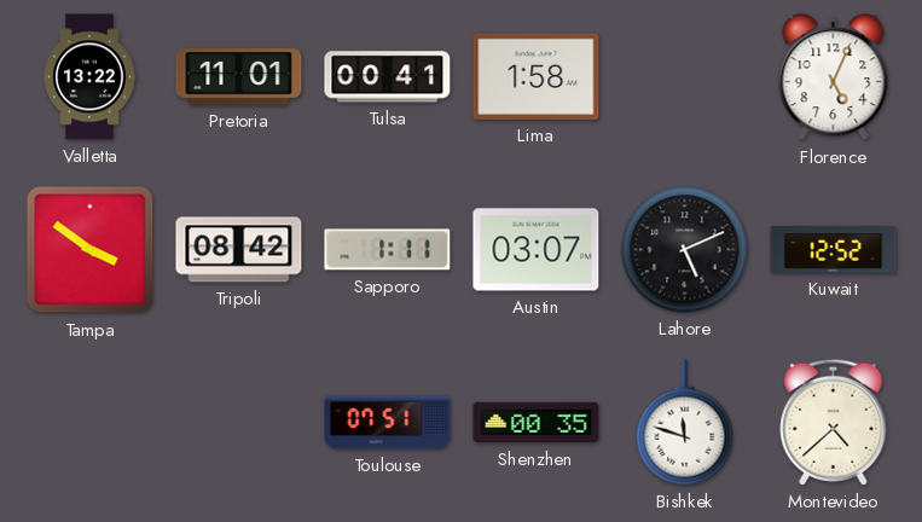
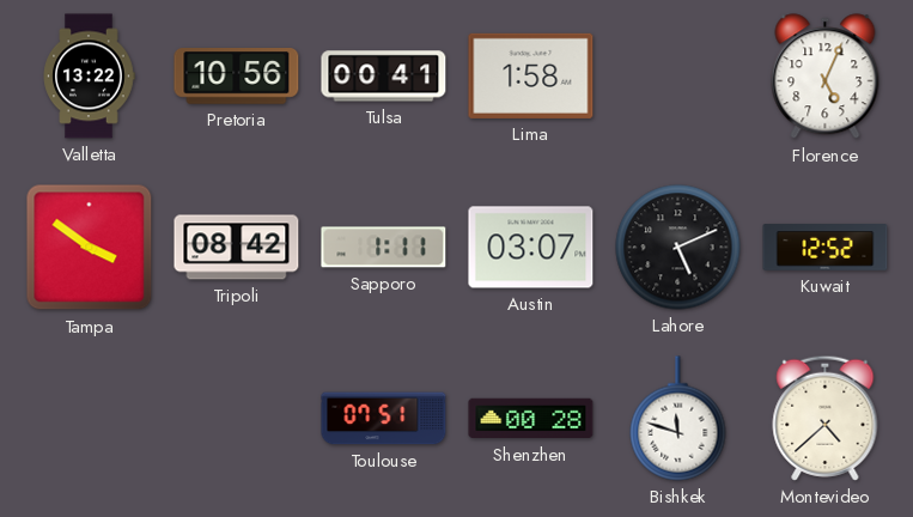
Pretoria: 11:01 -> 10:56
Shenzhen: 00:35 -> 00:28
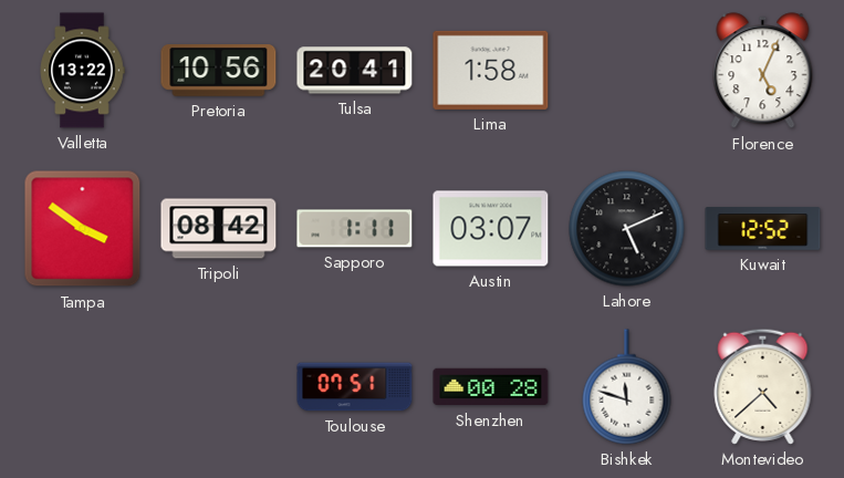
Tulsa: 00:41 -> 20:41
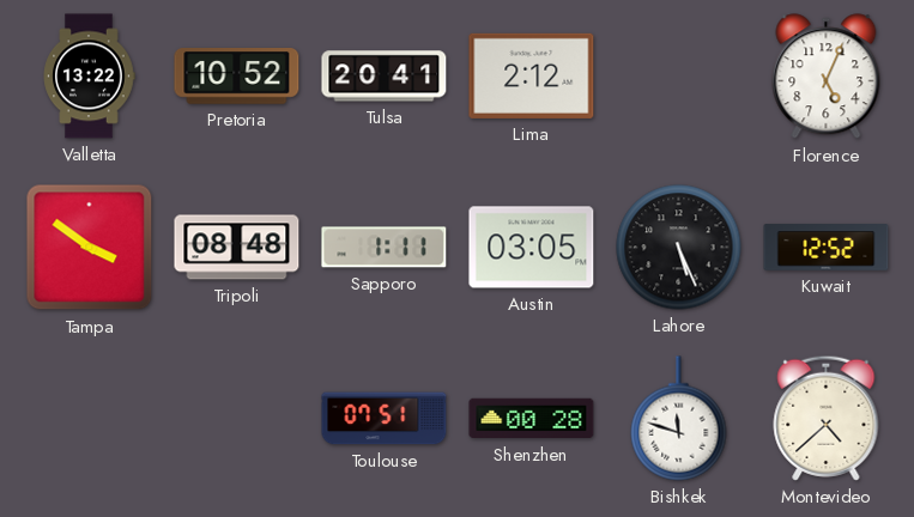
Pretoria: 10:56 -> 10:52
Lima: 1:58 -> 2:12
Tripoli: 08:42 -> 08:48
Austin: 03:07 -> 03:05
Lahore: 5:11 -> 5:26
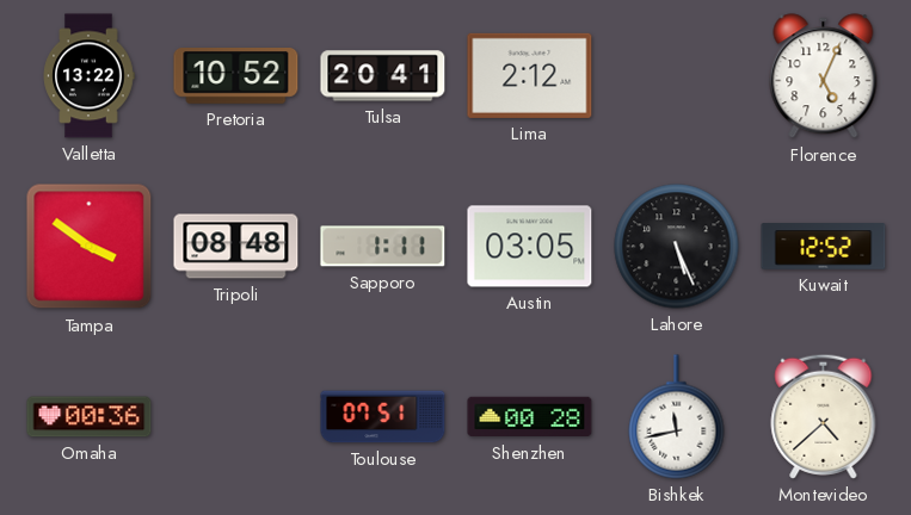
Omaha: none -> 00:36
Bishkek: 11:48 -> 11:43
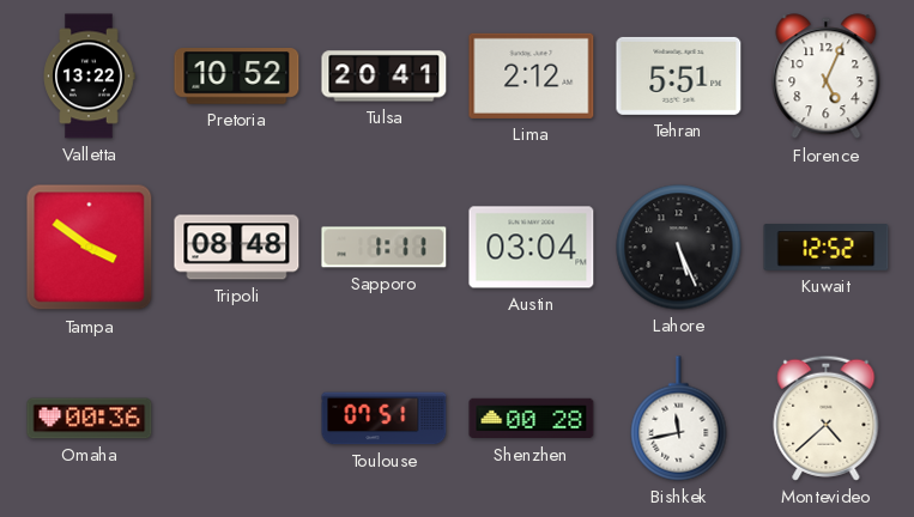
Tehran: none -> 5:51
Austin: 03:05 -> 03:04
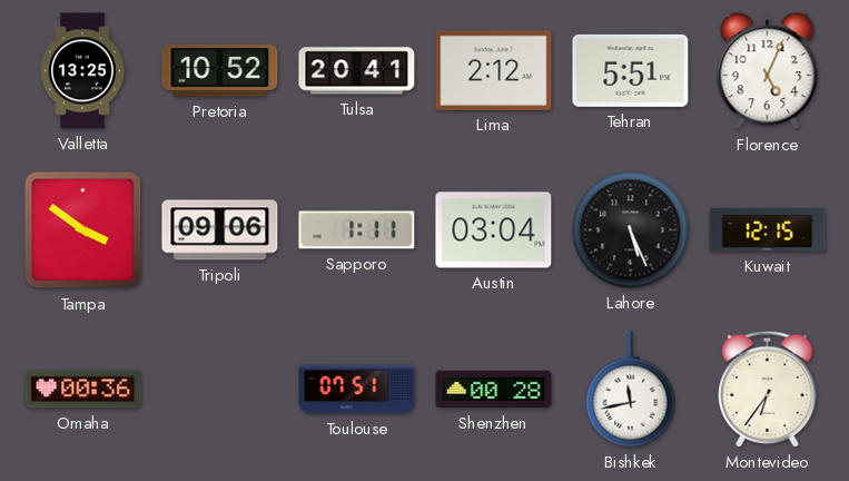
Valletta: 13:22 -> 13:25
Tripoli: 08:48 -> 09:06
Kuwait: 12:52 -> 12:15
Montevideo: 4:38 -> 6:36
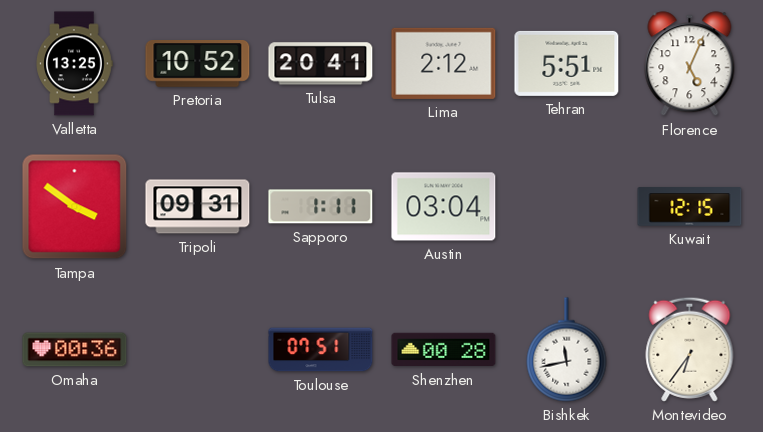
Tripoli: 09:06 -> 09:31
Lahore: 5:26 -> none
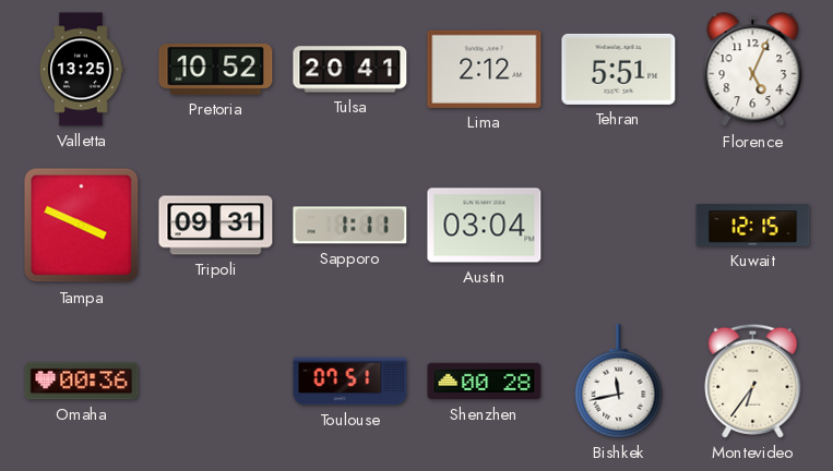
Tampa: 3:51 -> 3:49
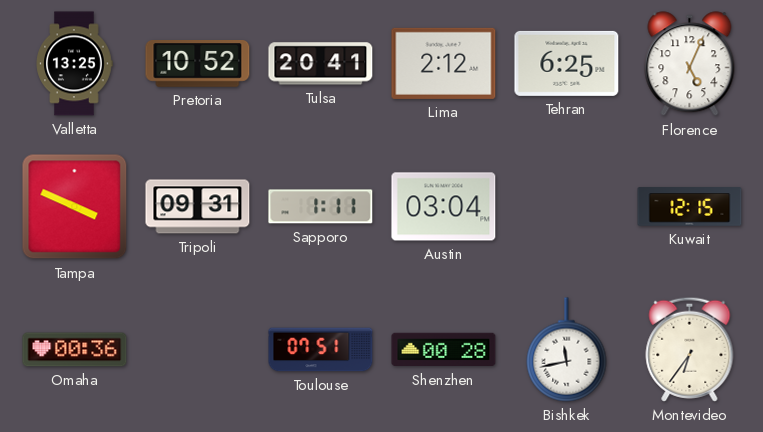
Tehran: 5:51 -> 6:25
